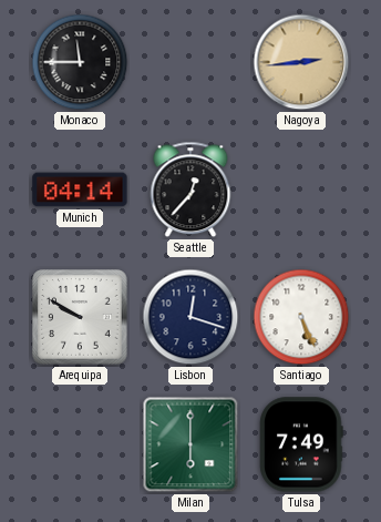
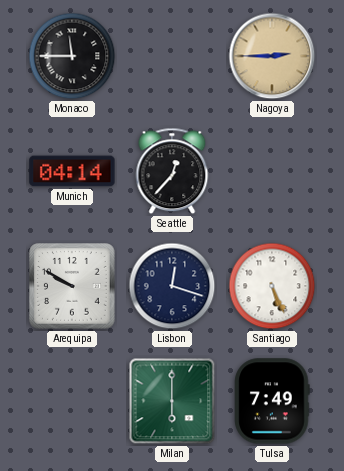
Nagoya: 2:44 -> 2:45
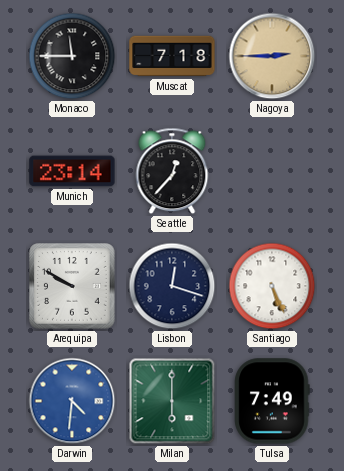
Muscat: none -> 7:18
Munich: 04:14 -> 23:14
Darwin: none -> 4:31
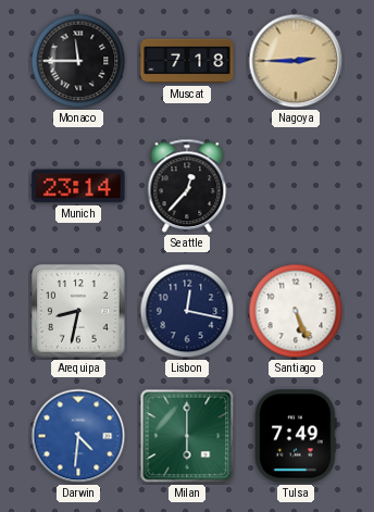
Arequipa: 9:50 -> 8:32
Lisbon: 12:18 -> 12:17
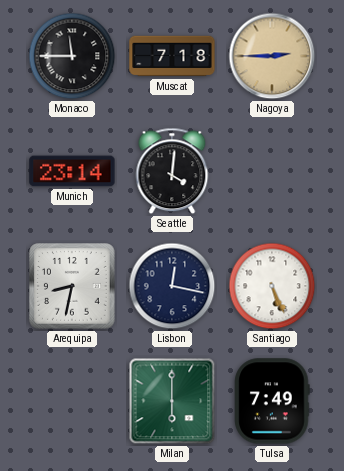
Seattle: 12:37 -> 4:01
Darwin: 4:31 -> none
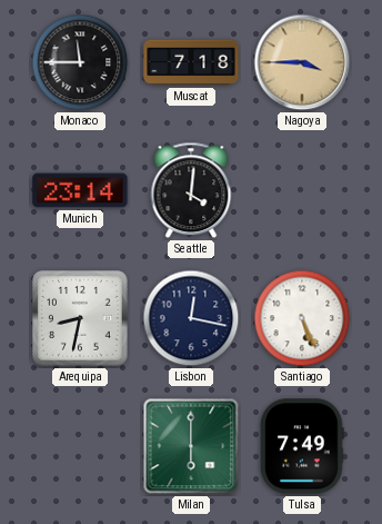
Nagoya: 2:45 -> 3:45
